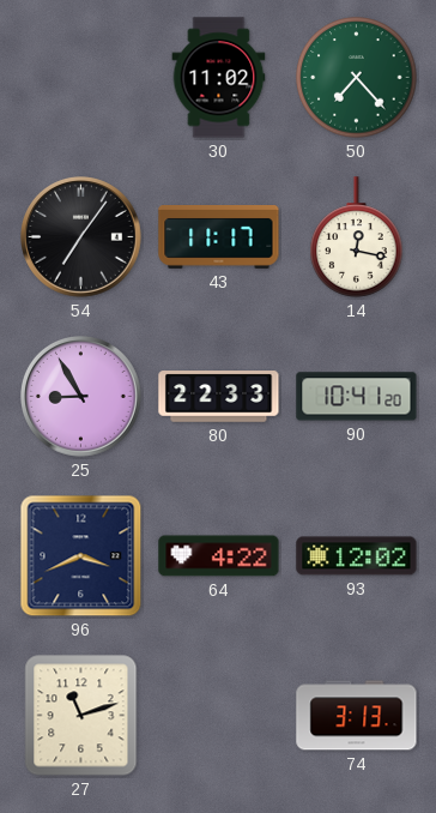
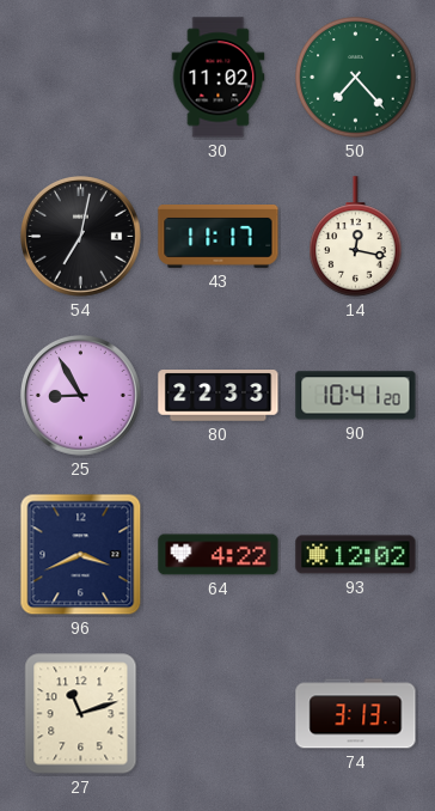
54: 7:06 -> 7:02
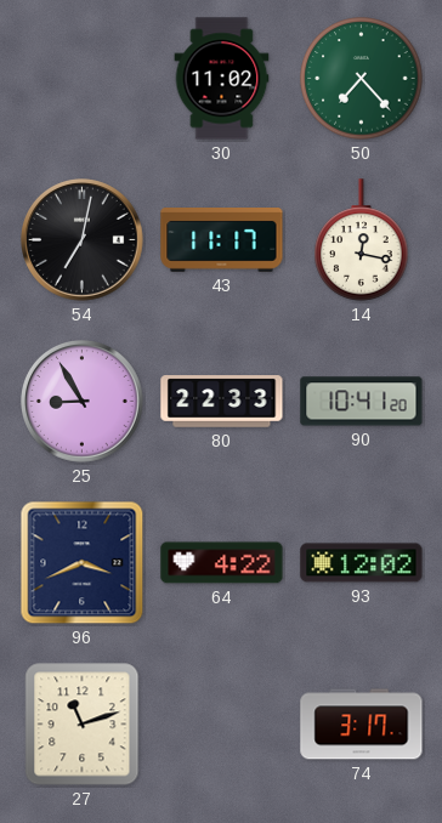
74: 3:13 -> 3:17
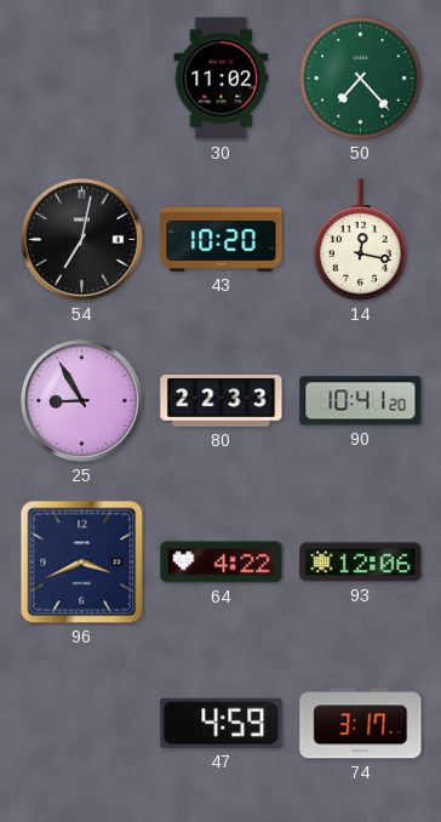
43: 11:17 -> 10:20
93: 12:02 -> 12:06
27: 11:12 -> none
47: none -> 4:59
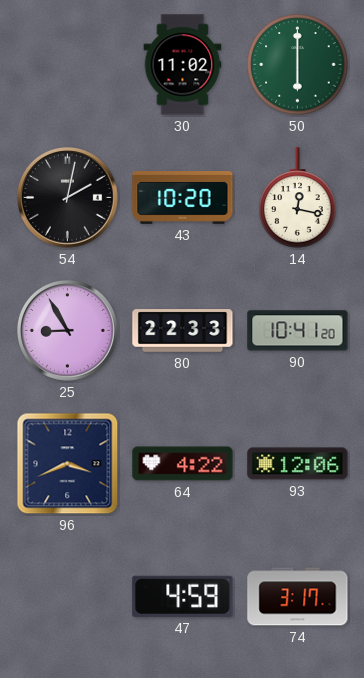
50: 7:23 -> 6:00
54: 7:02 -> 2:02
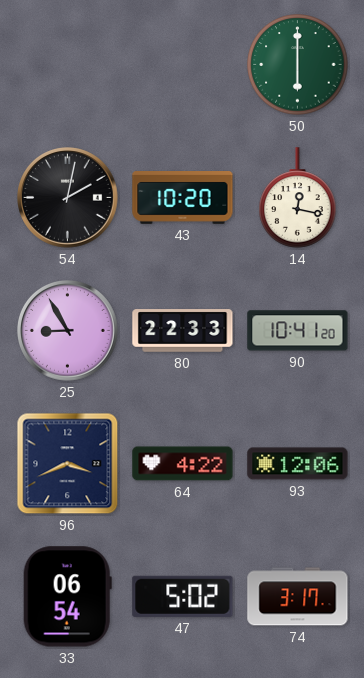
30: 11:02 -> none
33: none -> 06:54
47: 4:59 -> 5:02
